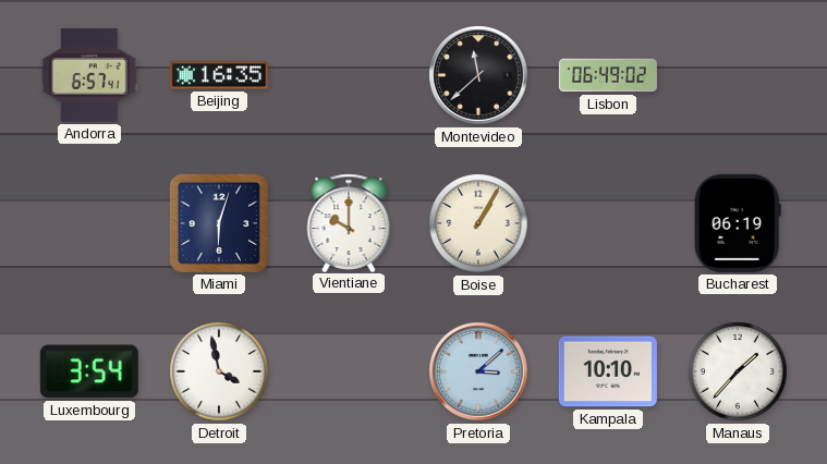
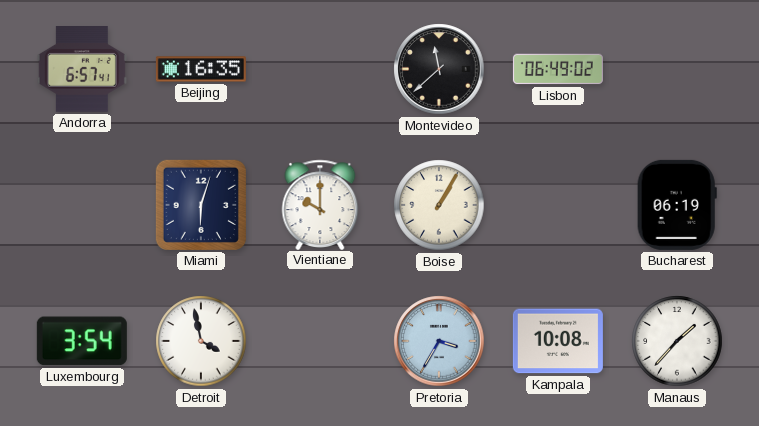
Pretoria: 3:08 -> 3:35
Kampala: 10:10 -> 10:08
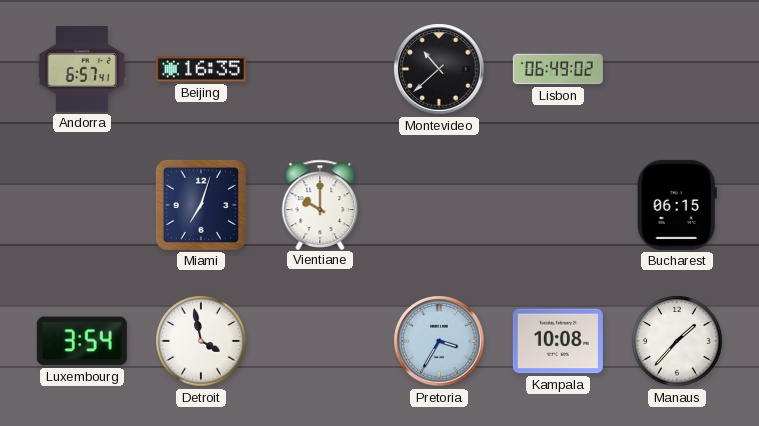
Montevideo: 11:38 -> 10:38
Miami: 6:03 -> 7:03
Boise: 1:05 -> none
Bucharest: 06:19 -> 06:15
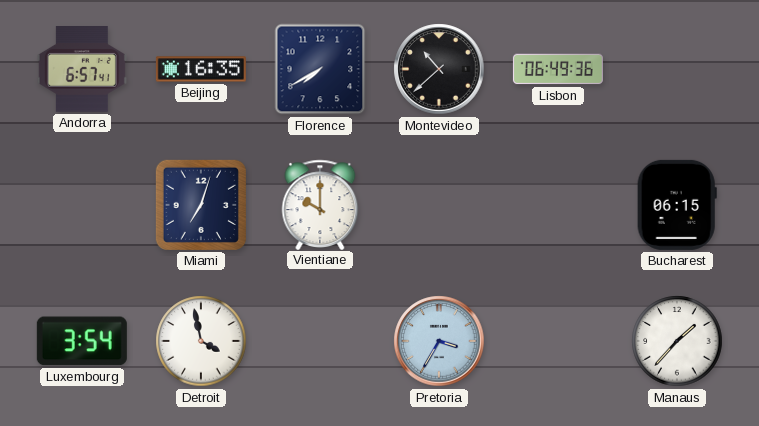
Florence: none -> 7:40
Lisbon: 06:49:02 -> 06:49:36
Kampala: 10:08 -> none
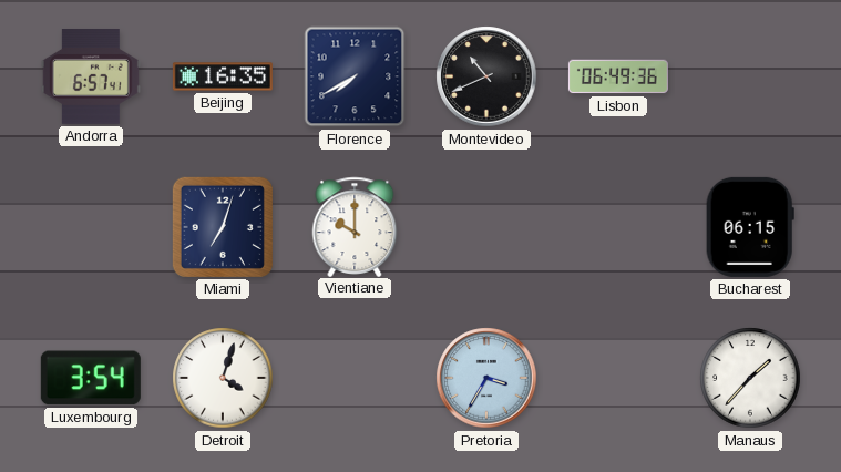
Montevideo: 10:38 -> 10:41
Detroit: 3:58 -> 4:03
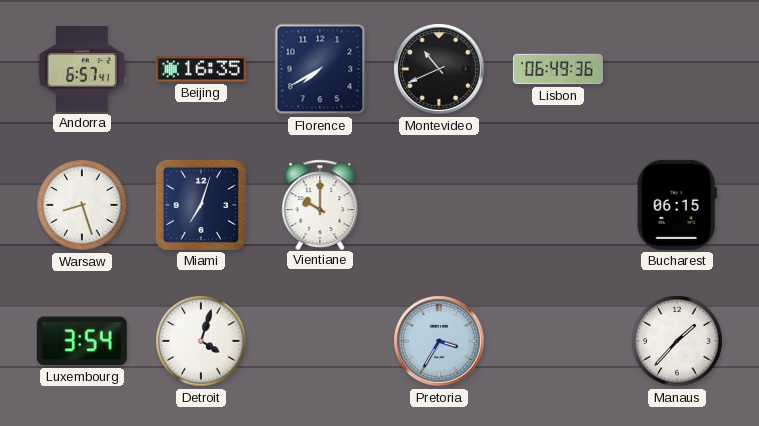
Warsaw: none -> 8:27
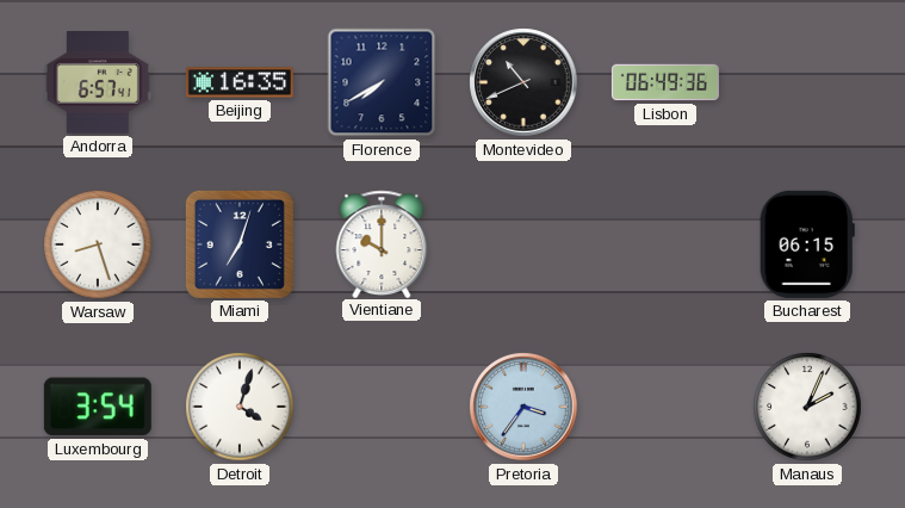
Pretoria: 3:35 -> 3:36
Manaus: 1:37 -> 2:04
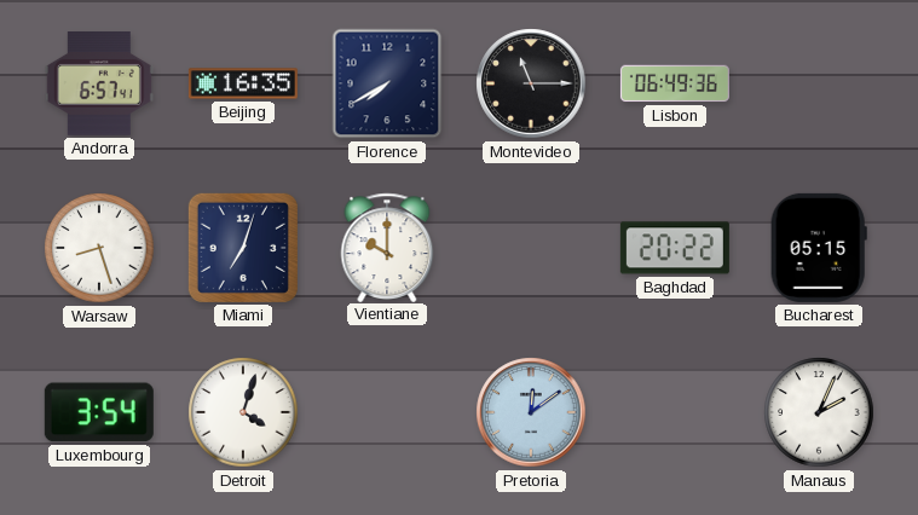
Montevideo: 10:41 -> 11:15
Baghdad: none -> 20:22
Bucharest: 06:15 -> 05:15
Pretoria: 3:36 -> 12:09
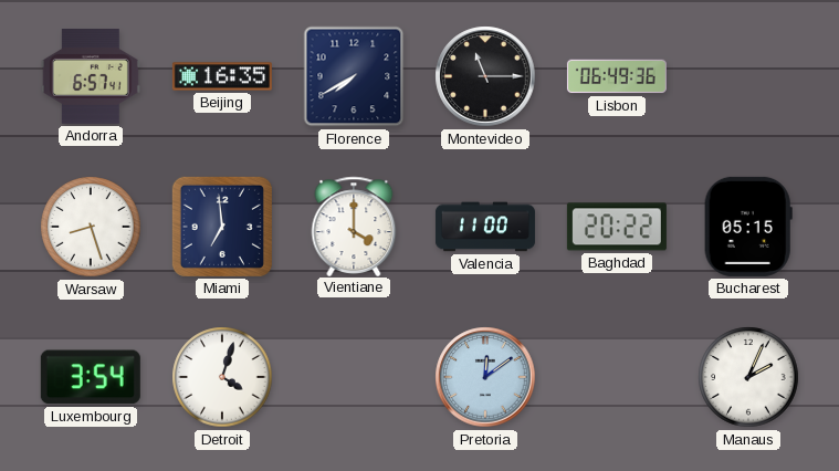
Miami: 7:03 -> 6:59
Vientiane: 10:00 -> 4:00
Valencia: none -> 11:00
